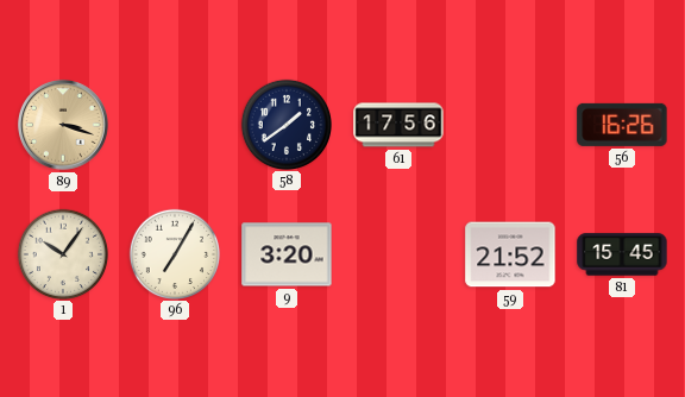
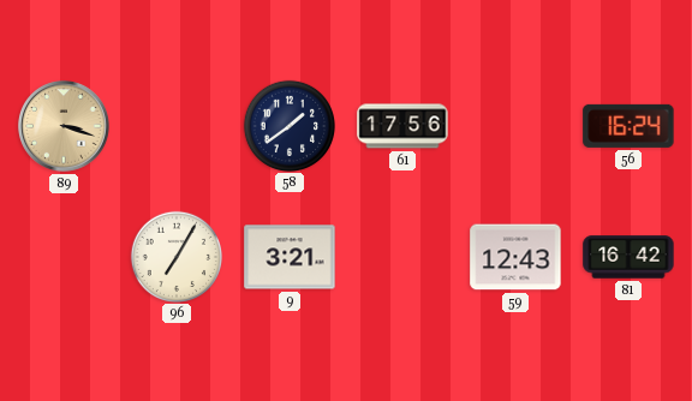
56: 16:26 -> 16:24
1: 10:06 -> none
9: 3:20 -> 3:21
59: 21:52 -> 12:43
81: 15:45 -> 16:42
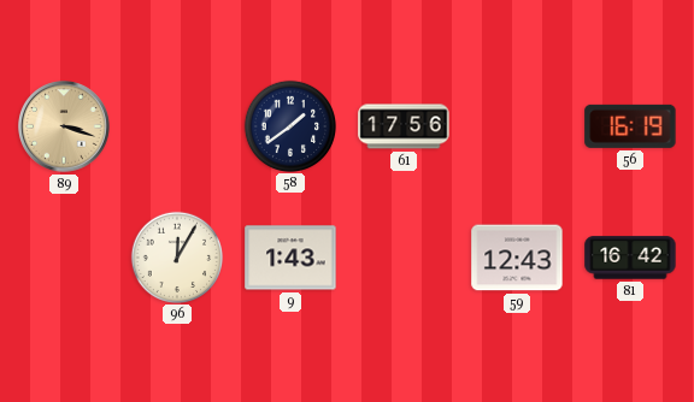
56: 16:24 -> 16:19
96: 7:05 -> 12:05
9: 3:21 -> 1:43
